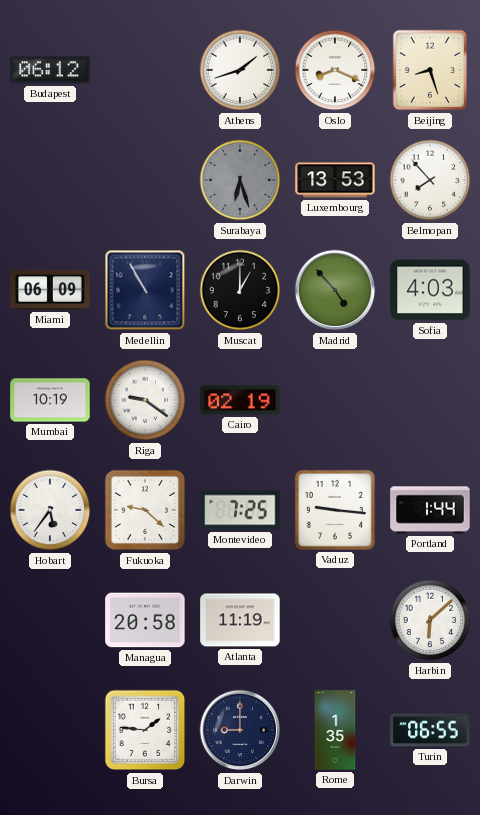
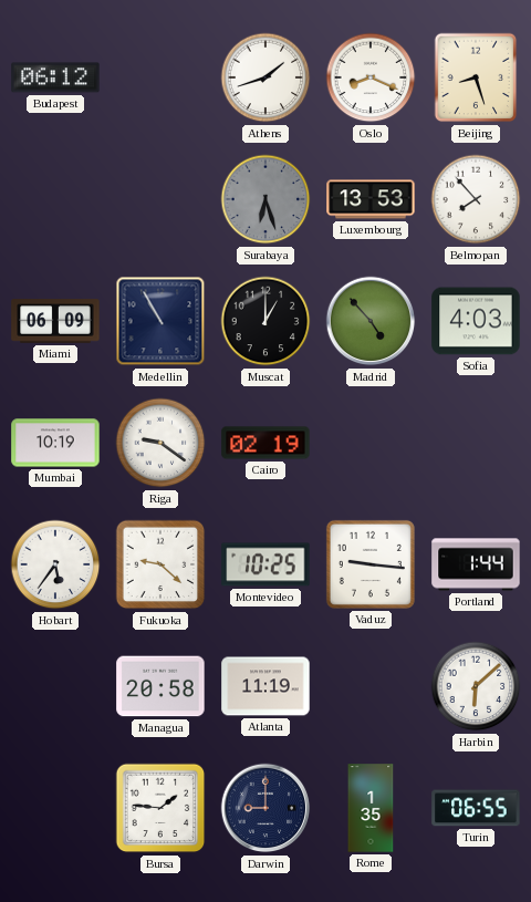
Montevideo: 7:25 -> 10:25
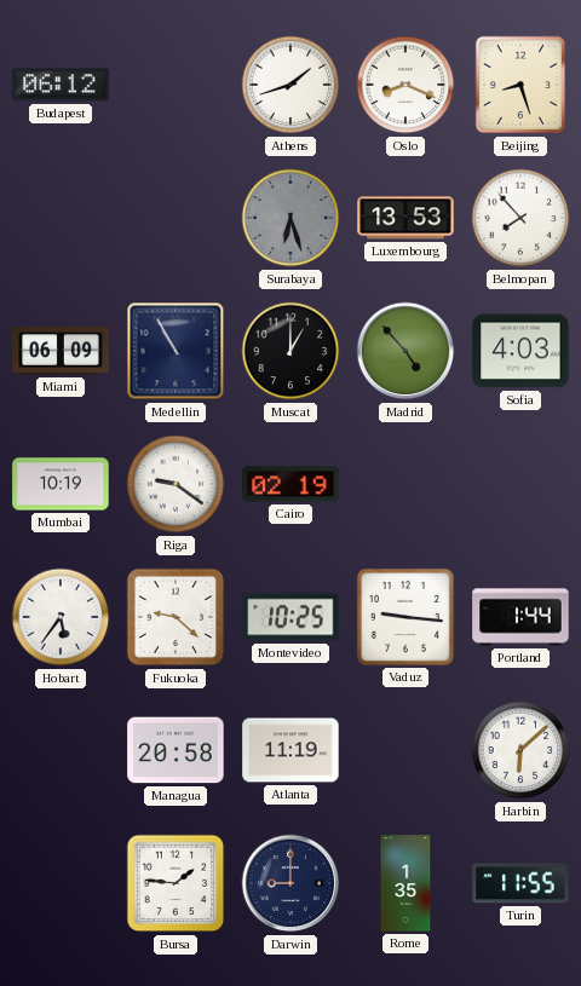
Turin: 06:55 -> 11:55
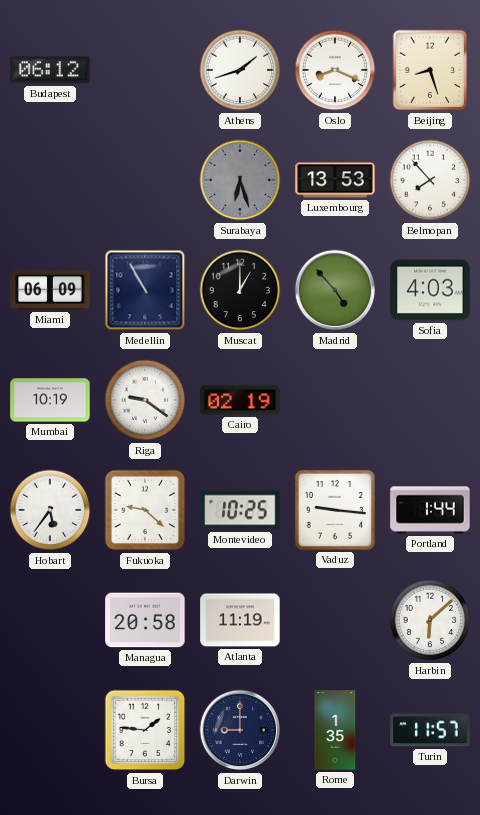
Turin: 11:55 -> 11:57
